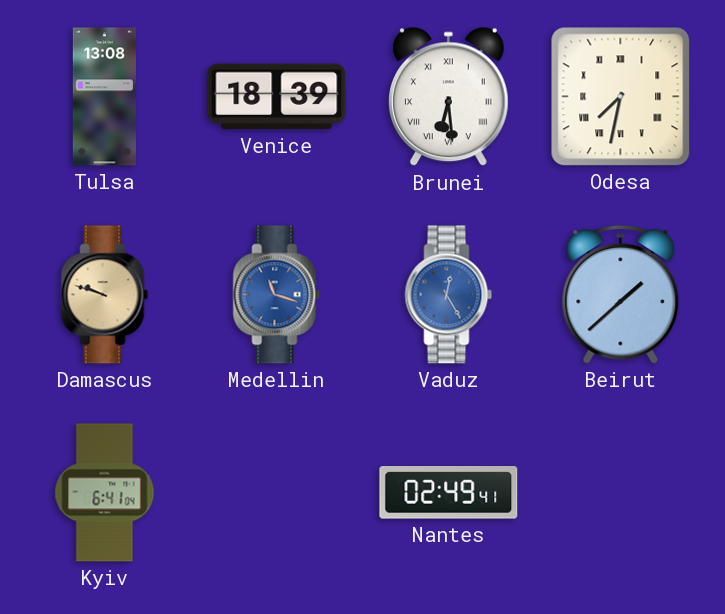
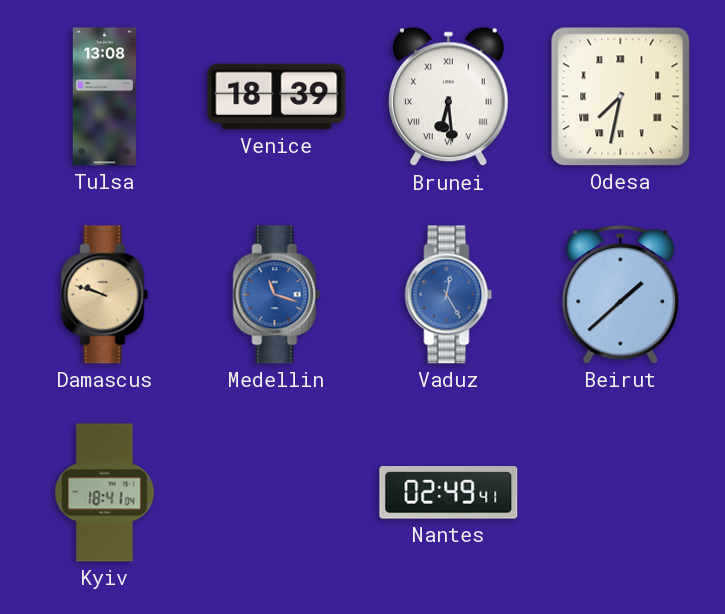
Kyiv: 6:41 -> 18:41
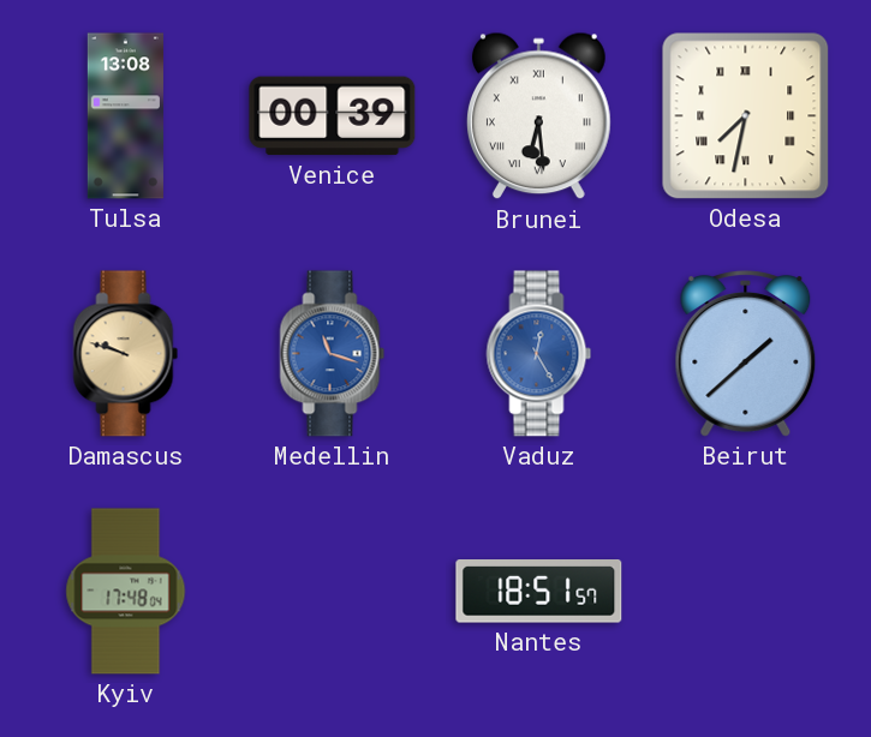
Venice: 18:39 -> 00:39
Kyiv: 18:41 -> 17:48
Nantes: 02:49 -> 18:51
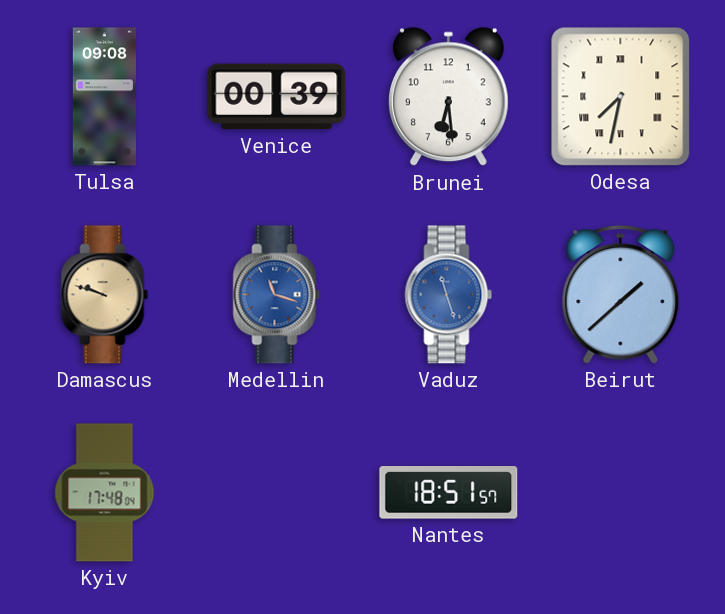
Tulsa: 13:08 -> 09:08
Brunei numerals: Roman -> Arabic
Vaduz: 12:25 -> 11:27
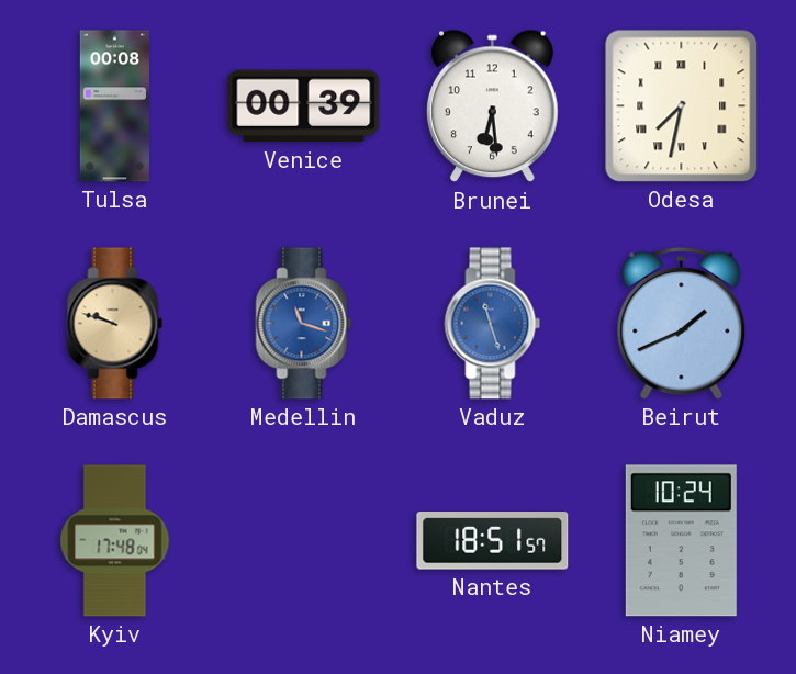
Tulsa: 09:08 -> 00:08
Beirut: 1:38 -> 1:41
Niamey: none -> 10:24
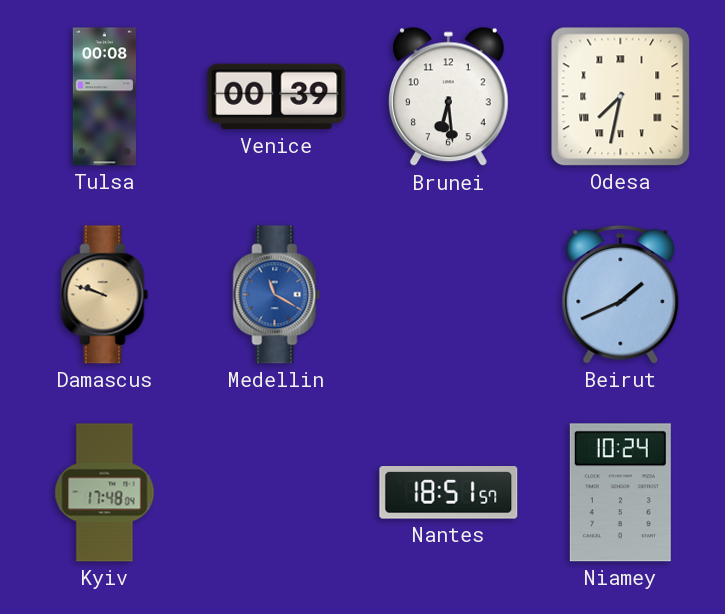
Medellin: 11:18 -> 11:20
Vaduz: 11:27 -> none
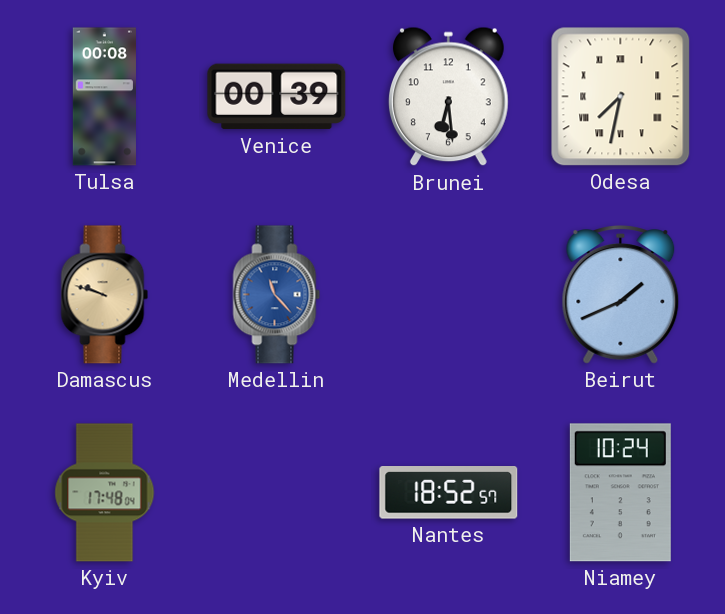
Medellin: 11:20 -> 11:23
Nantes: 18:51 -> 18:52
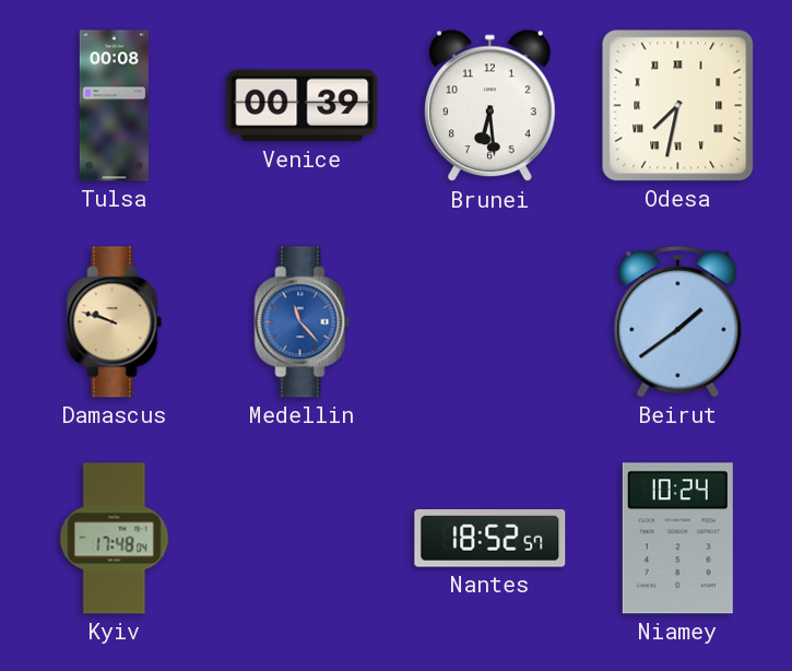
Beirut: 1:41 -> 1:39
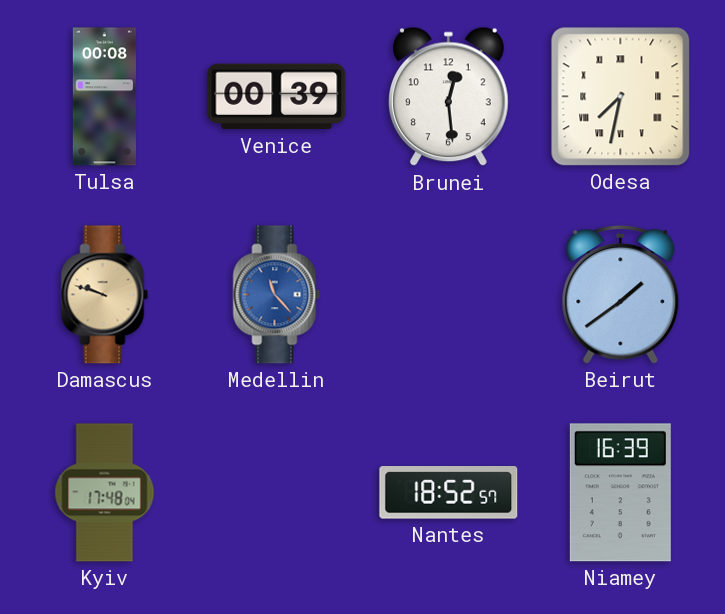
Brunei: 6:29 -> 12:29
Niamey: 10:24 -> 16:39
